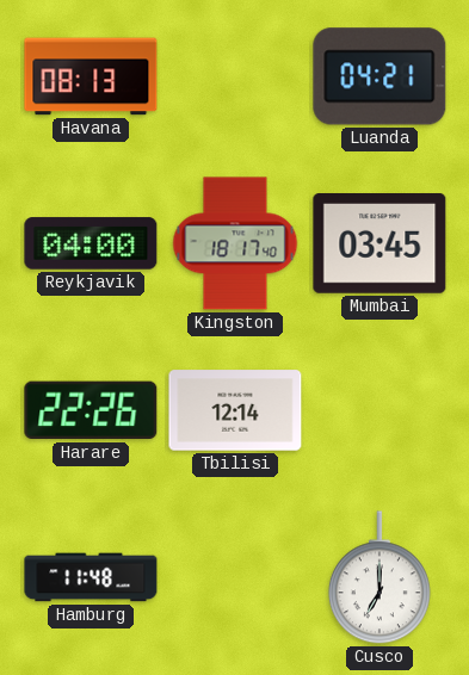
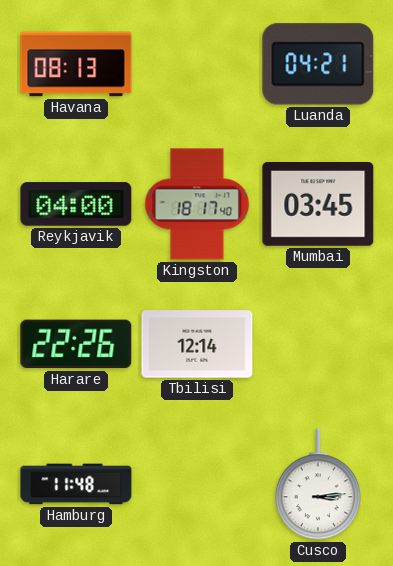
Cusco: 7:00 -> 3:14
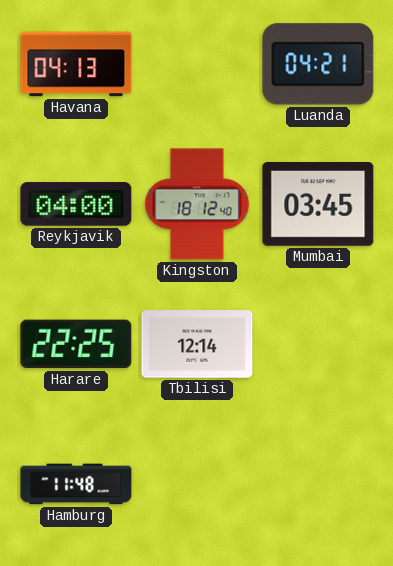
Havana: 08:13 -> 04:13
Kingston: 18:17 -> 18:12
Harare: 22:26 -> 22:25
Cusco: 3:14 -> none
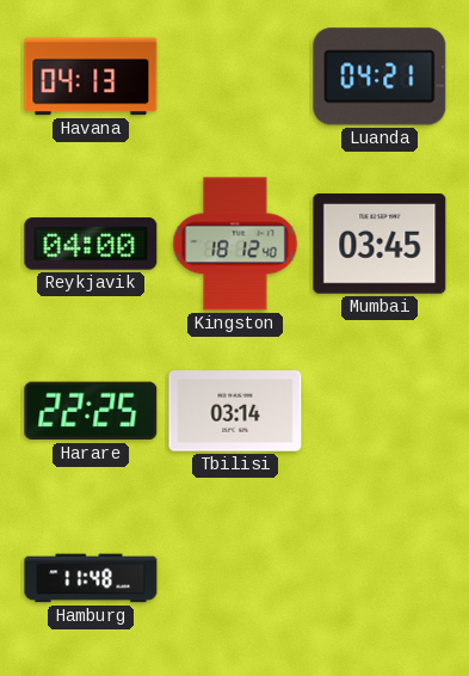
Tbilisi: 12:14 -> 03:14
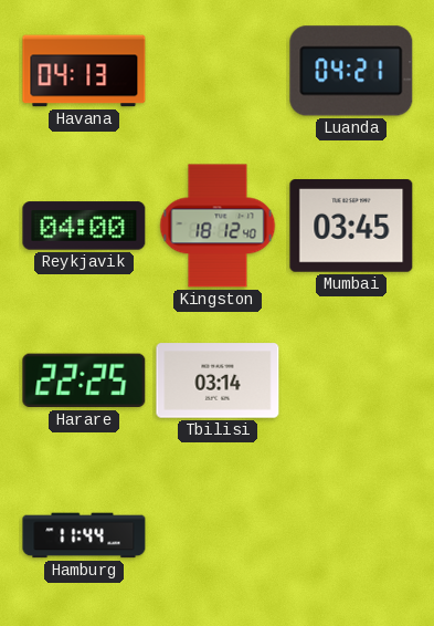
Hamburg: 11:48 -> 11:44
